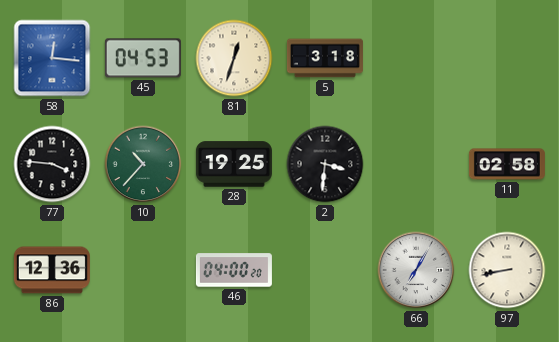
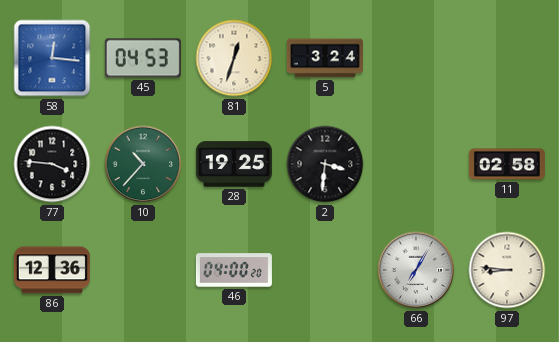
5: 3:18 -> 3:24
97: 8:43 -> 8:46
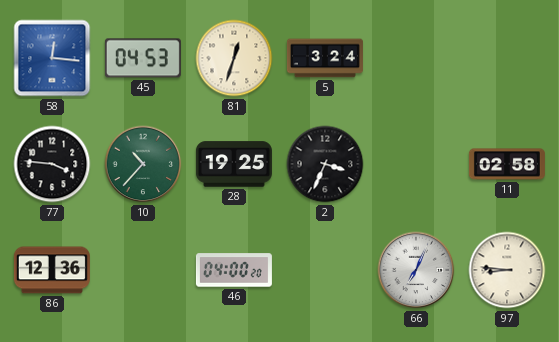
2: 3:31 -> 3:34
66: 7:05 -> 7:04
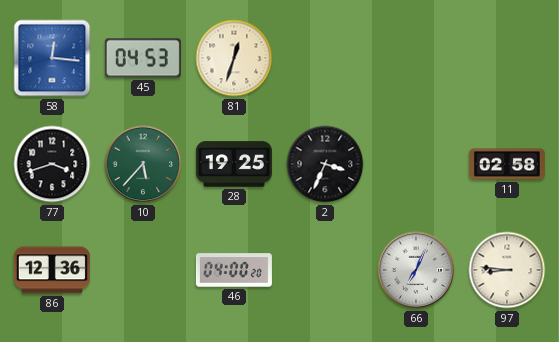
5: 3:24 -> none
77: 3:46 -> 3:42
10: 10:37 -> 5:37
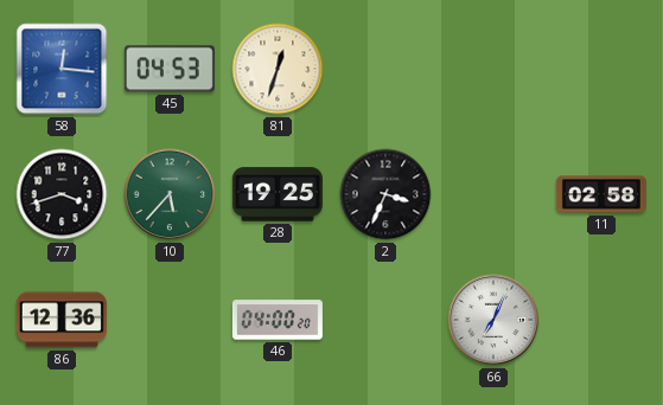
97: 8:46 -> none
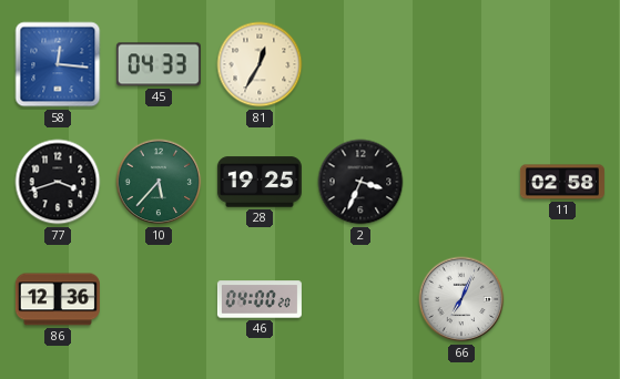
45: 04:53 -> 04:33
81: 12:33 -> 12:35
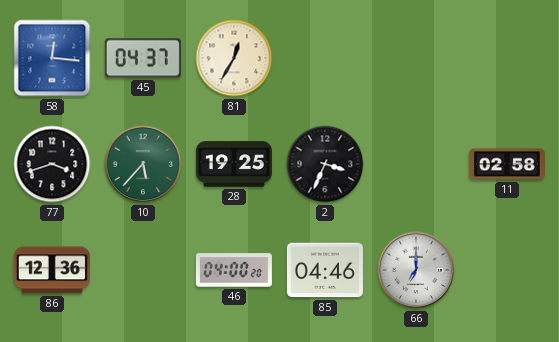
45: 04:33 -> 04:37
85: none -> 04:46
66: 7:04 -> 7:00
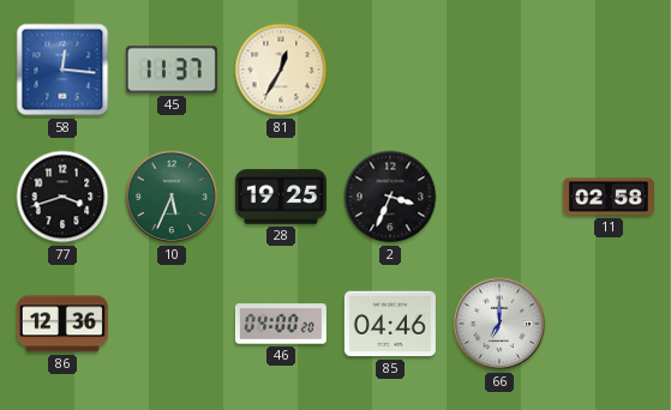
45: 04:37 -> 11:37
10: 5:37 -> 5:34
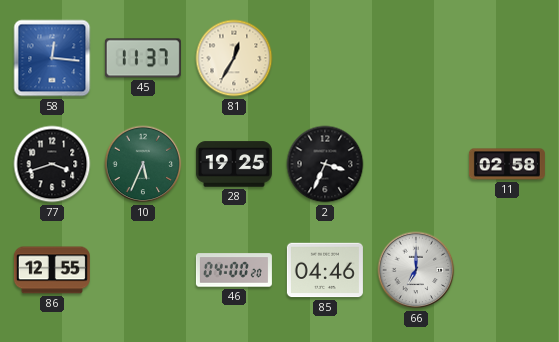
86: 12:36 -> 12:55
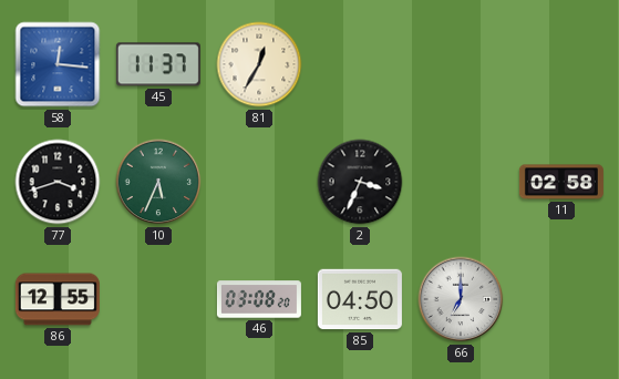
28: 19:25 -> none
46: 04:00 -> 03:08
85: 04:46 -> 04:50
